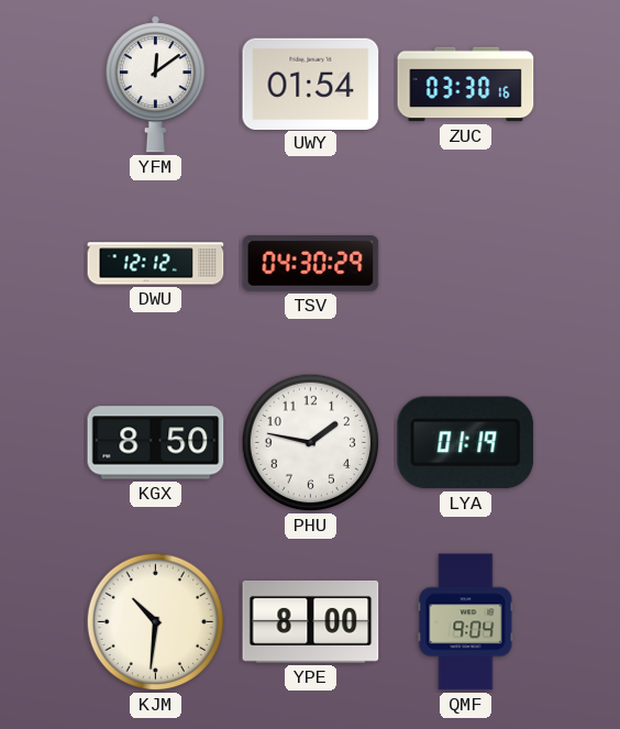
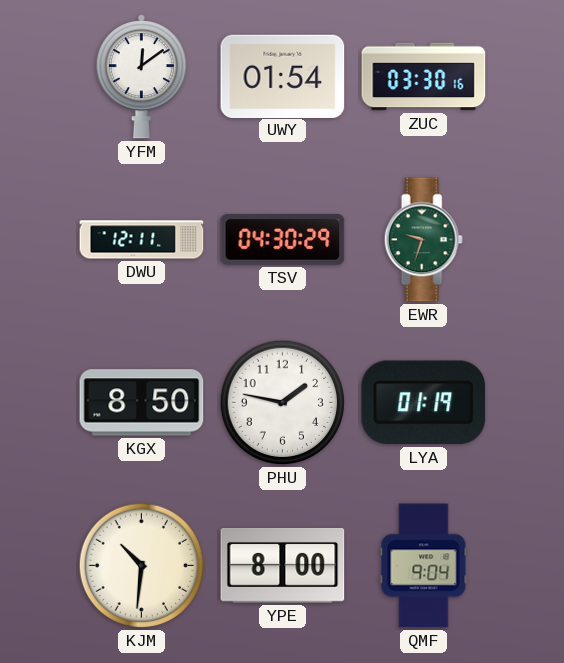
DWU: 12:12 -> 12:11
EWR: none -> 9:33
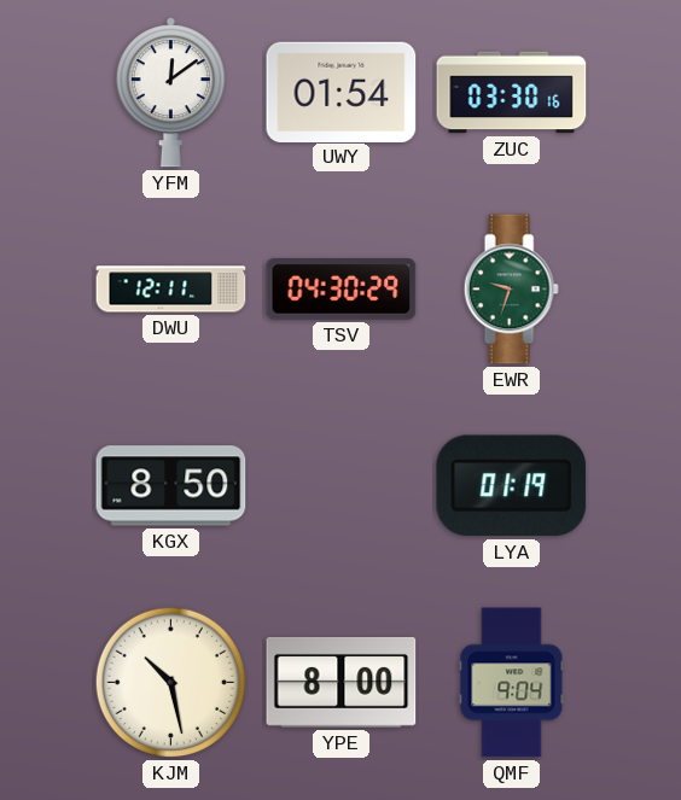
PHU: 1:47 -> none
KJM: 10:31 -> 10:28
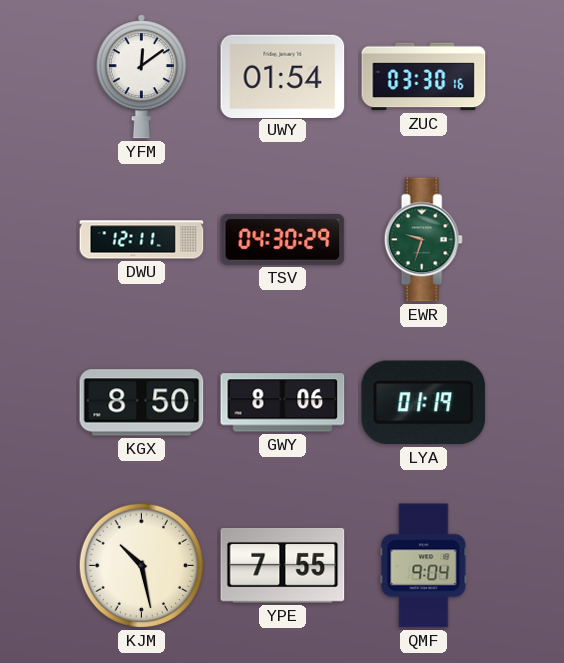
GWY: none -> 8:06
YPE: 8:00 -> 7:55
